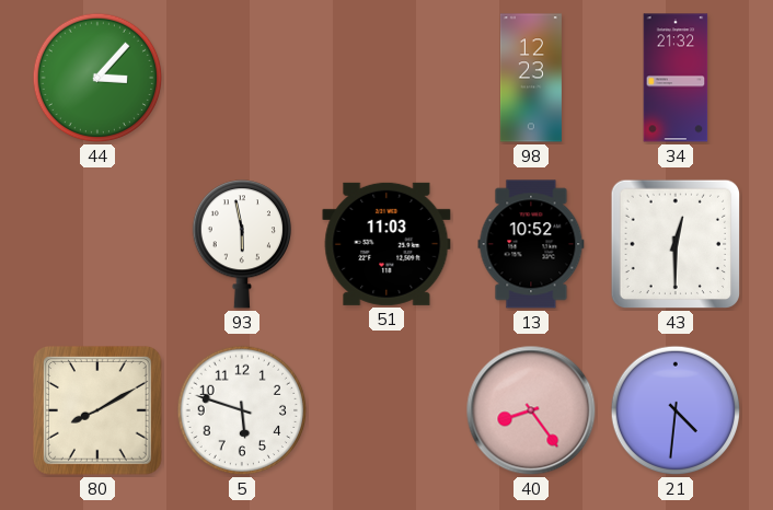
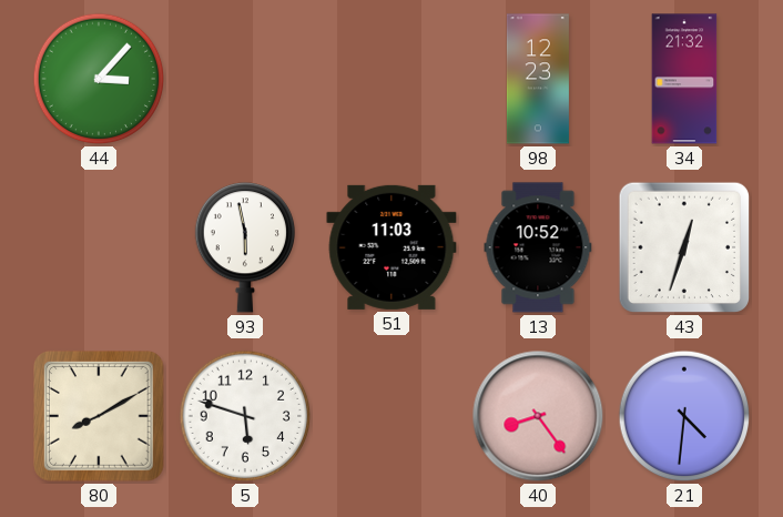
43: 12:30 -> 12:33
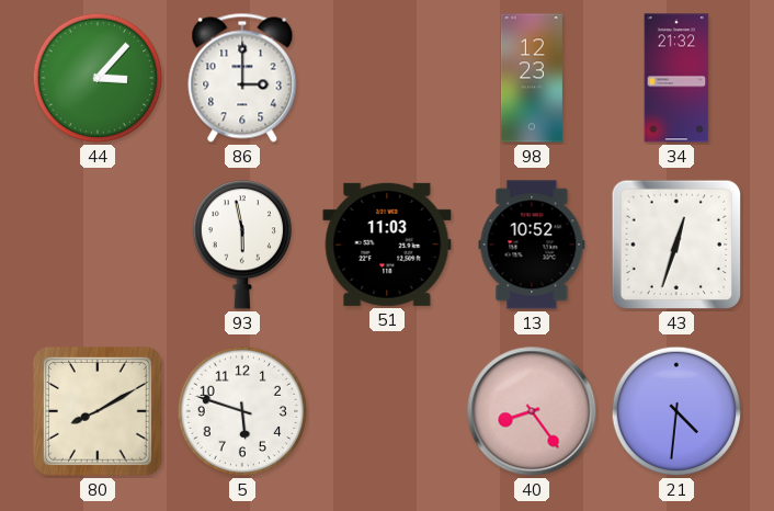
86: none -> 3:00
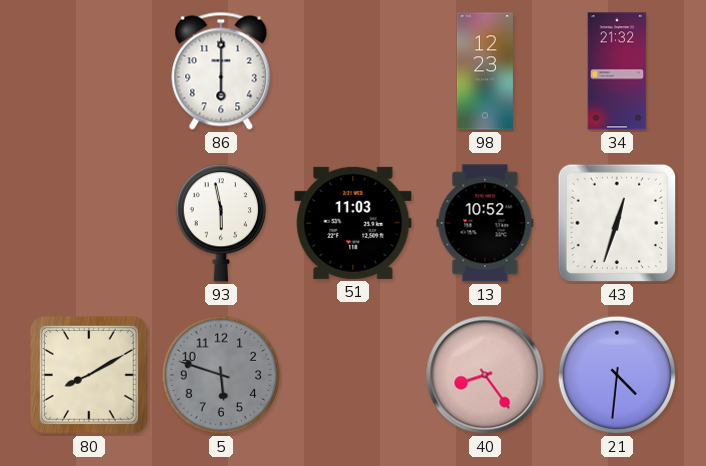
44: 3:07 -> none
86: 3:00 -> 6:00
5 dial: white -> grey
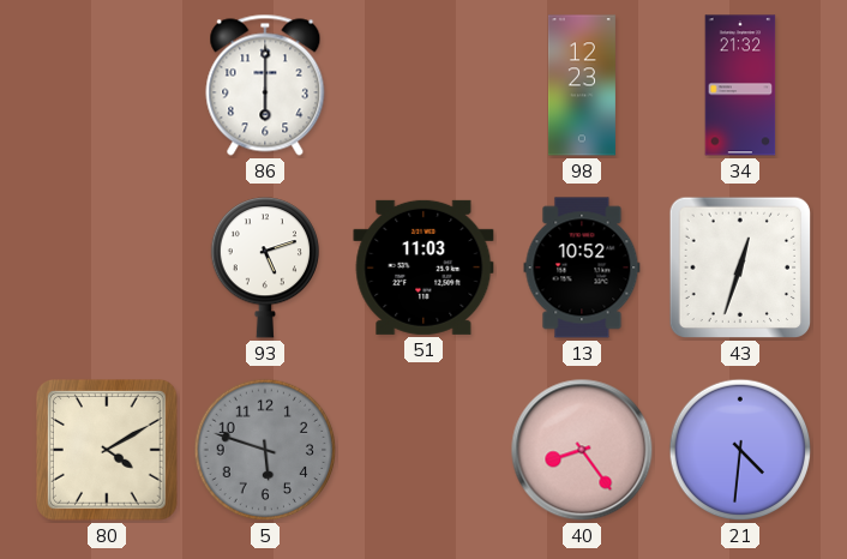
93: 5:58 -> 5:12
80: 8:10 -> 4:10
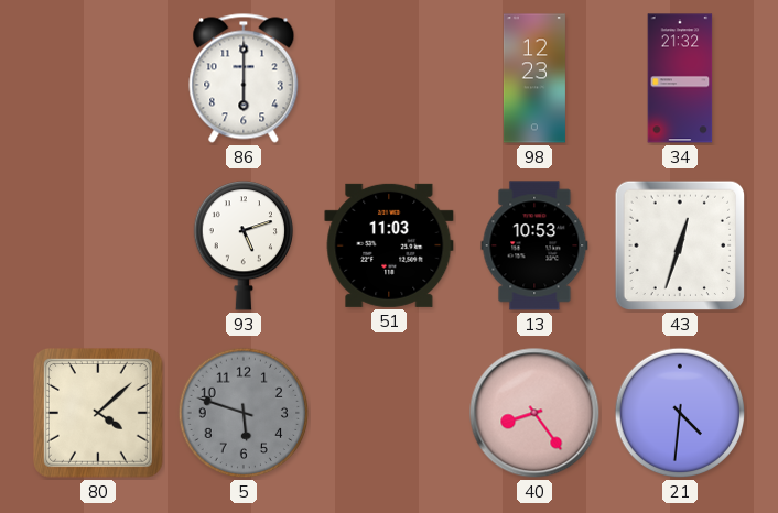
13: 10:52 -> 10:53
80: 4:10 -> 4:08
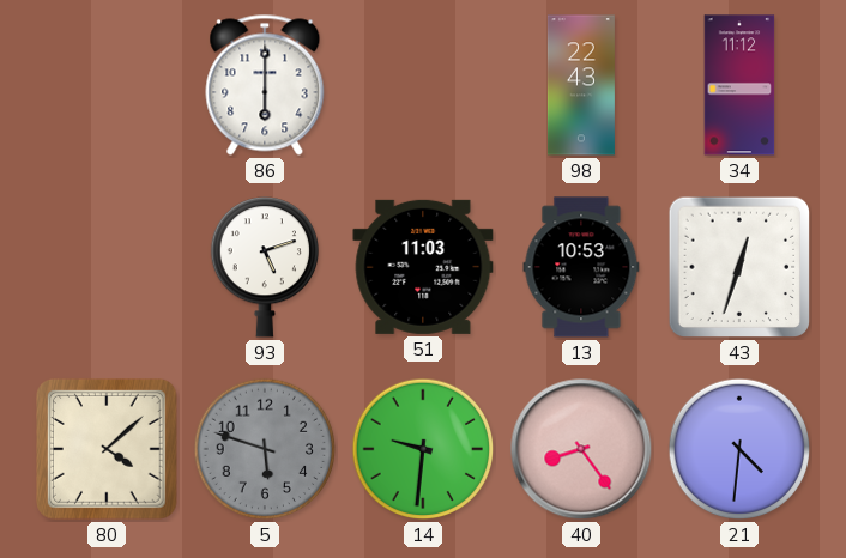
98: 12:23 -> 22:43
34: 21:32 -> 11:12
14: none -> 9:31
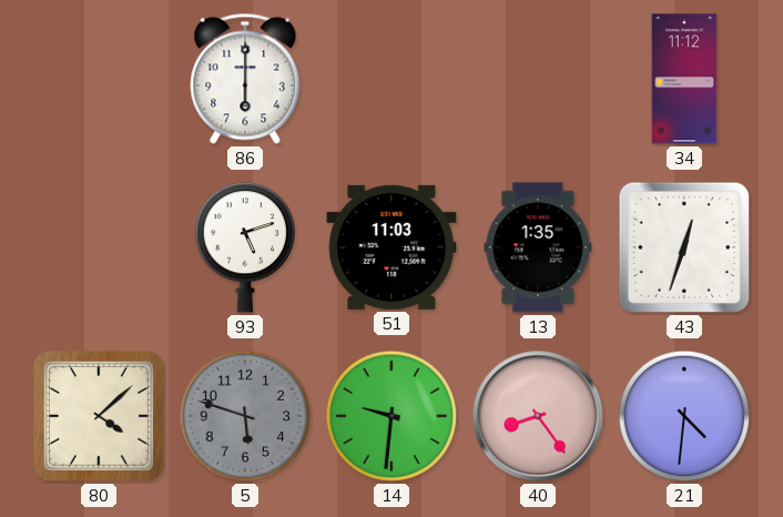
98: 22:43 -> none
13: 10:53 -> 1:35
